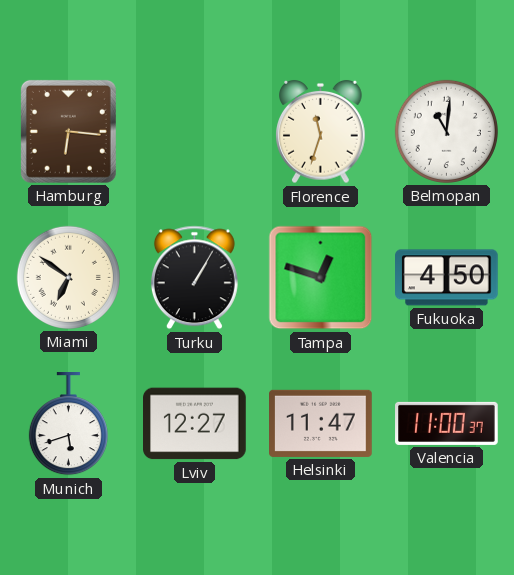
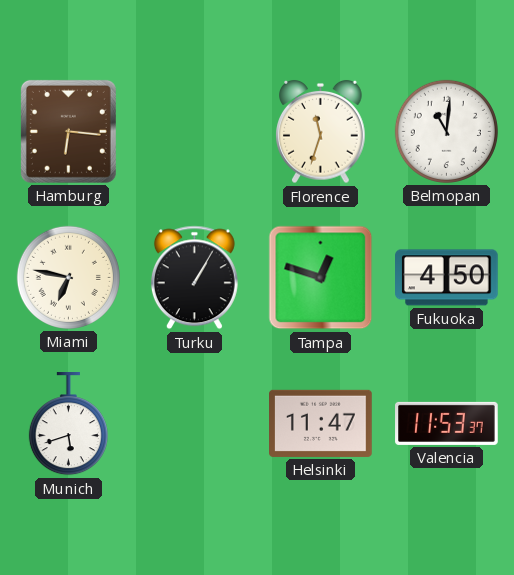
Miami: 6:51 -> 6:47
Lviv: 12:27 -> none
Valencia: 11:00 -> 11:53
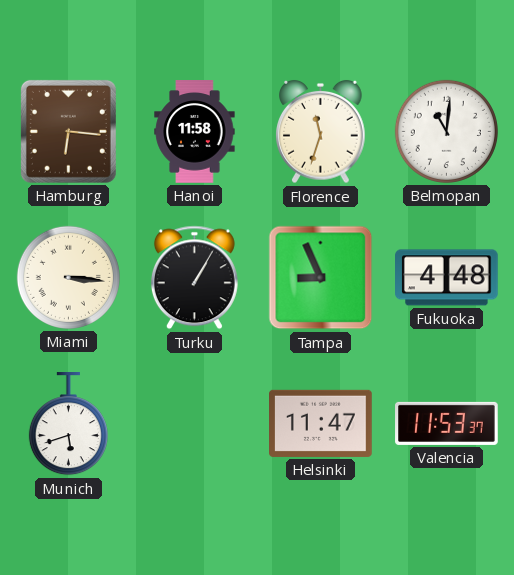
Hanoi: none -> 11:58
Miami: 6:47 -> 3:16
Tampa: 12:48 -> 8:56
Fukuoka: 4:50 -> 4:48
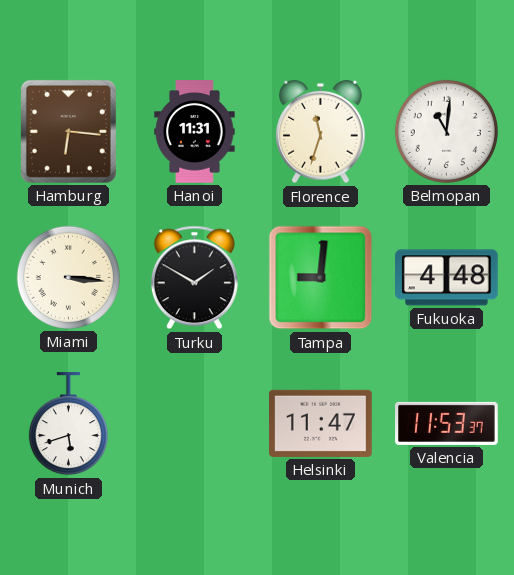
Hanoi: 11:58 -> 11:31
Turku: 1:05 -> 1:50
Tampa: 8:56 -> 9:01
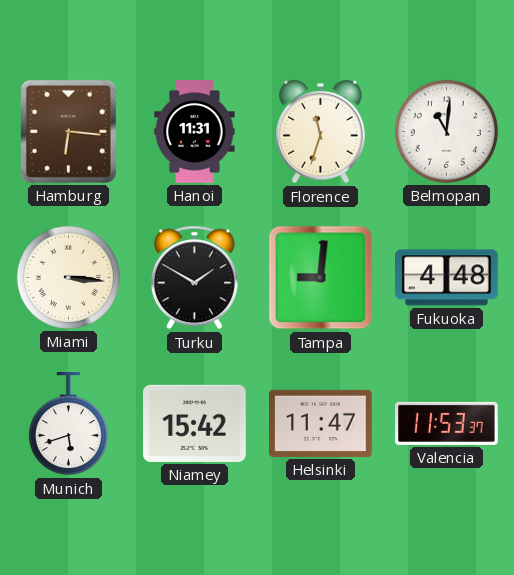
Niamey: none -> 15:42
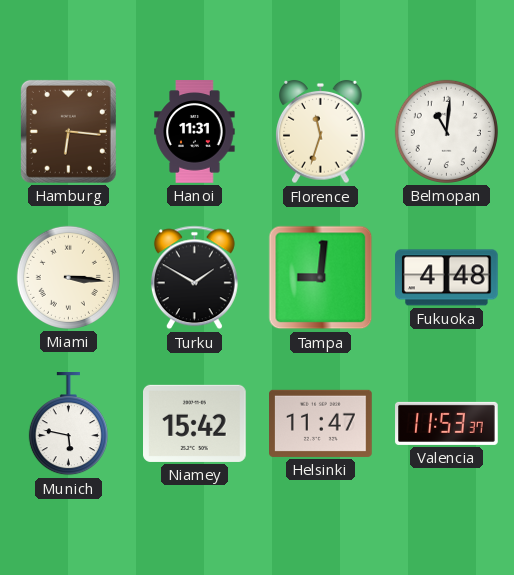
Munich: 5:42 -> 5:47
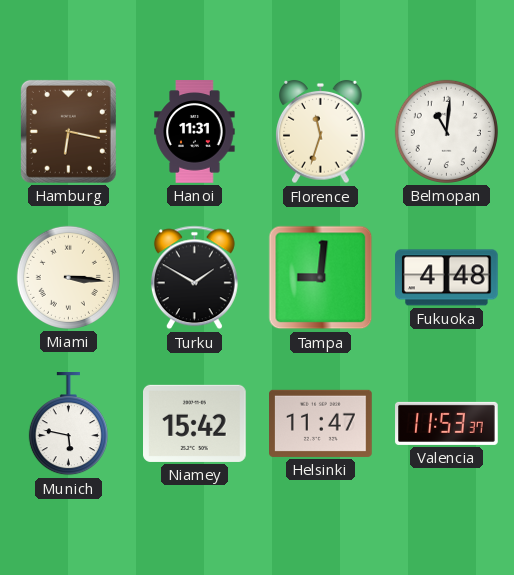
Hamburg: 6:16 -> 6:17
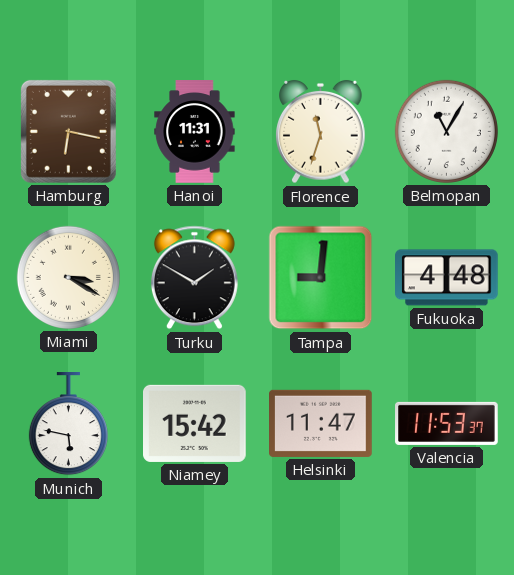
Belmopan: 11:01 -> 11:05
Miami: 3:16 -> 3:20
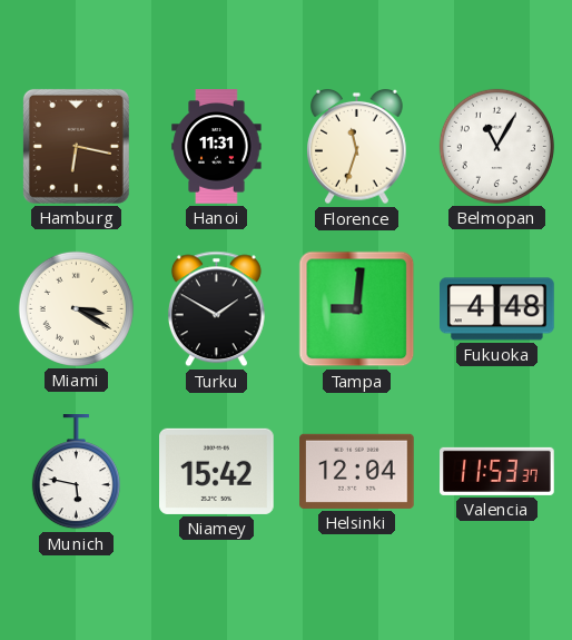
Helsinki: 11:47 -> 12:04
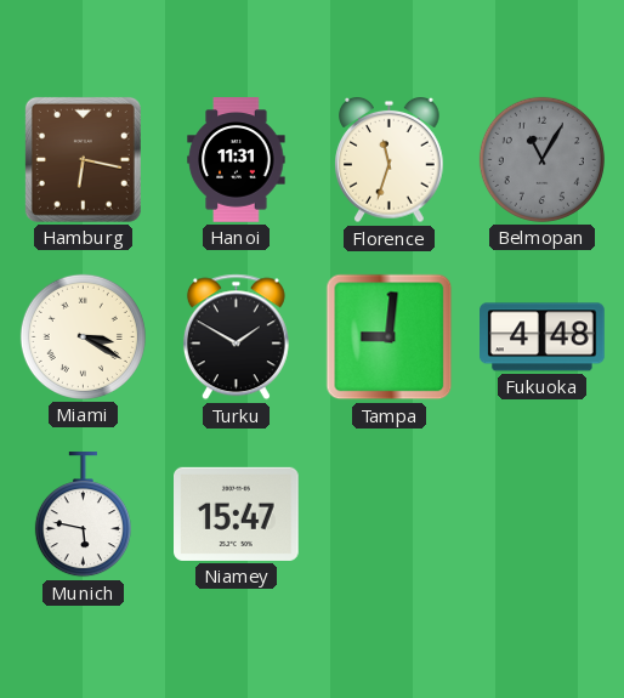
Belmopan dial: white -> grey
Niamey: 15:42 -> 15:47
Helsinki: 12:04 -> none
Valencia: 11:53 -> none
